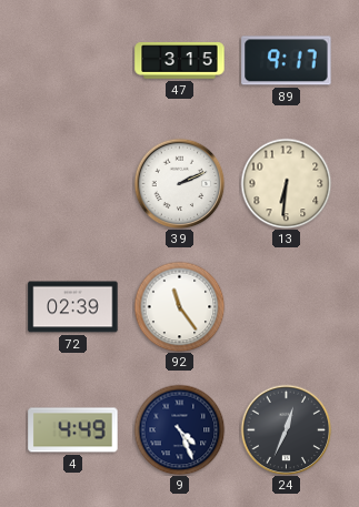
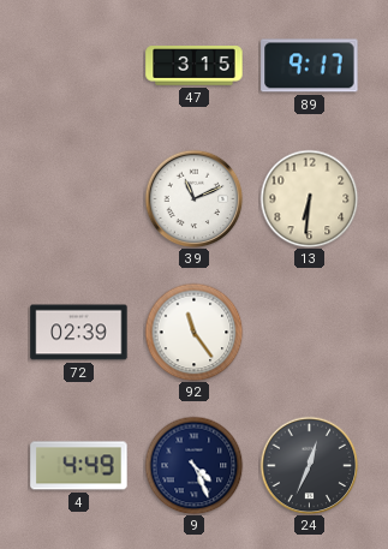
39: 2:11 -> 11:11
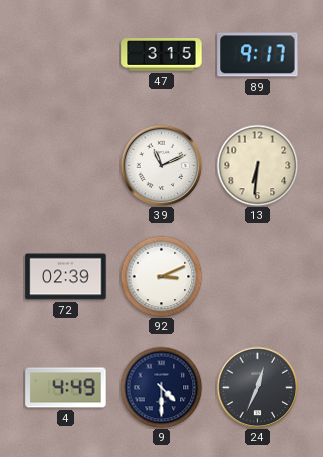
92: 11:24 -> 3:11
9: 4:26 -> 4:30
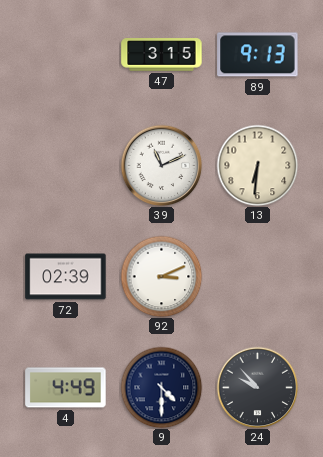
89: 9:17 -> 9:13
24: 12:34 -> 9:53
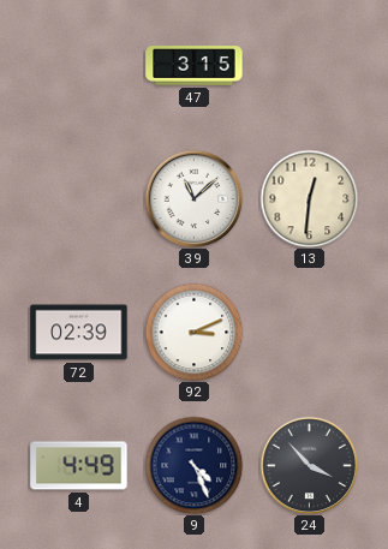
89: 9:13 -> none
39: 11:11 -> 11:08
13: 6:31 -> 12:31
9: 4:30 -> 4:26
24: 9:53 -> 3:53
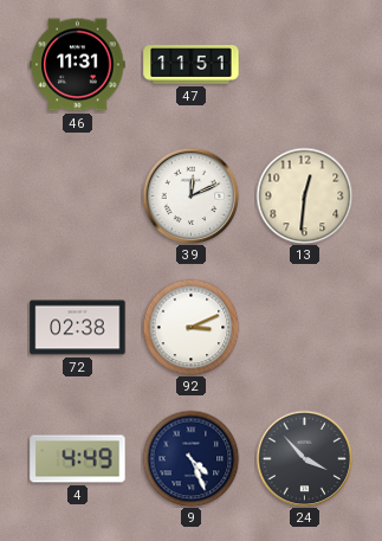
46: none -> 11:31
47: 3:15 -> 11:51
39: 11:08 -> 12:11
72: 02:39 -> 02:38
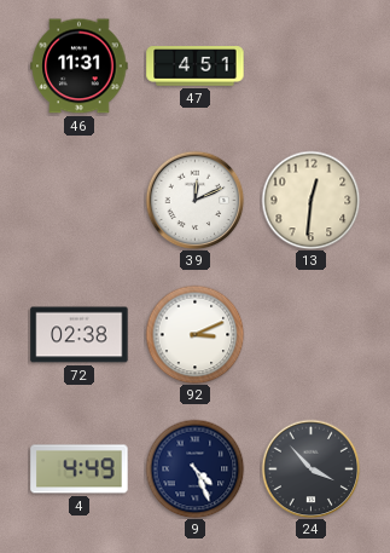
47: 11:51 -> 4:51
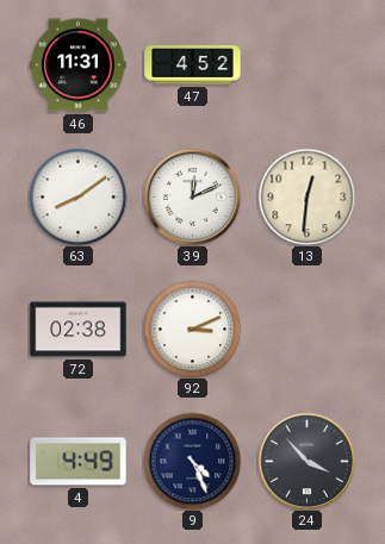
47: 4:51 -> 4:52
63: none -> 8:09
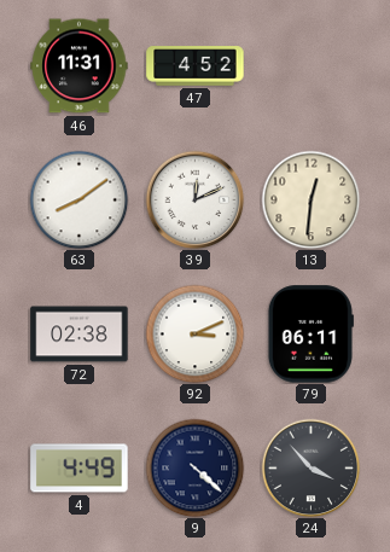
79: none -> 06:11
9: 4:26 -> 4:22
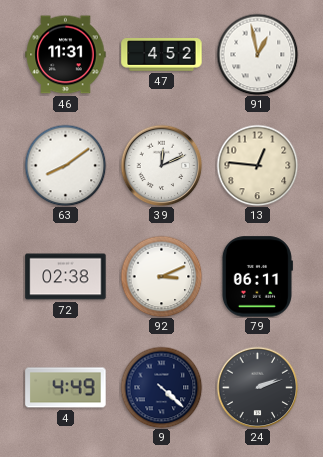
91: none -> 12:58
13: 12:31 -> 12:46
24: 3:53 -> 2:12
